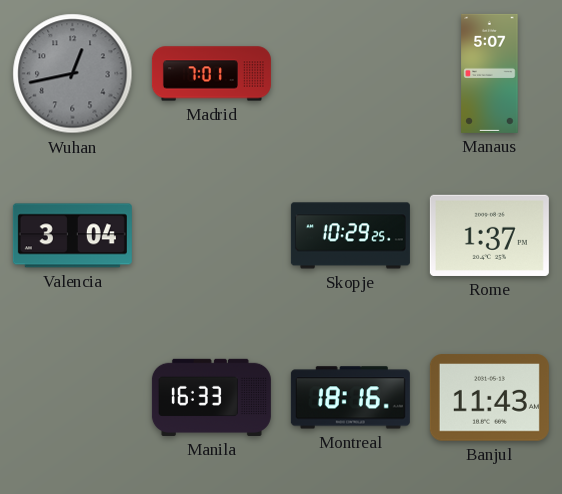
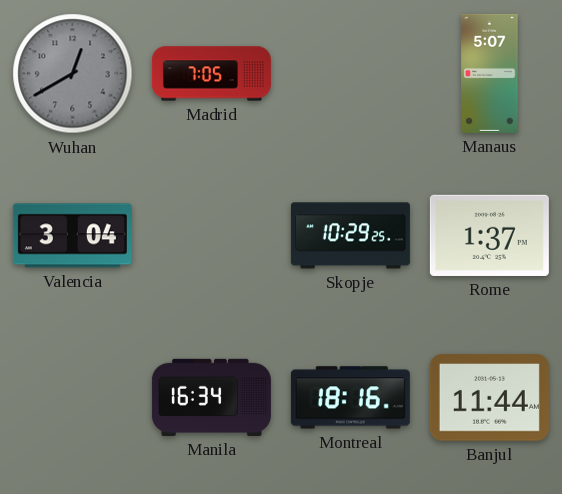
Wuhan: 12:43 -> 12:40
Madrid: 7:01 -> 7:05
Manila: 16:33 -> 16:34
Banjul: 11:43 -> 11:44
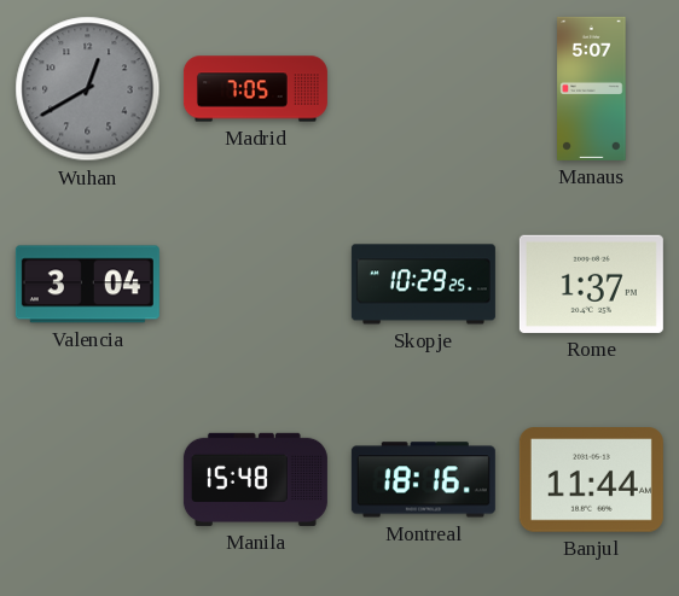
Manila: 16:34 -> 15:48
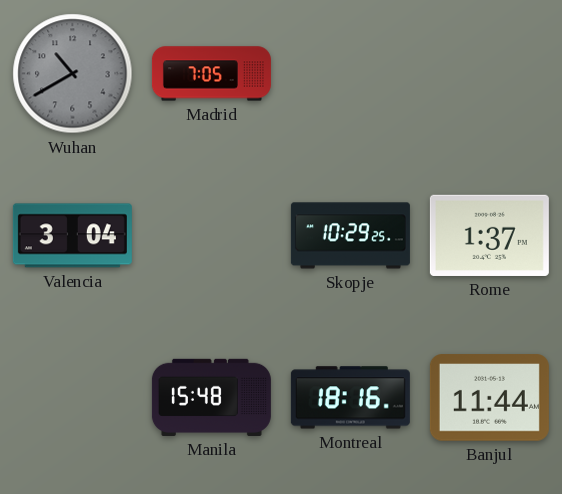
Wuhan: 12:40 -> 10:40
Manaus: 5:07 -> none
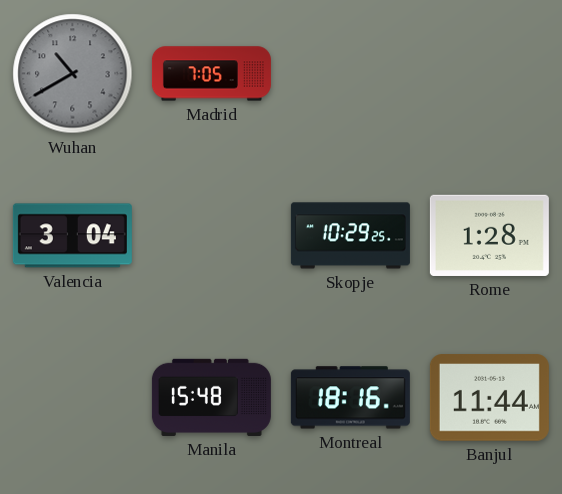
Rome: 1:37 -> 1:28
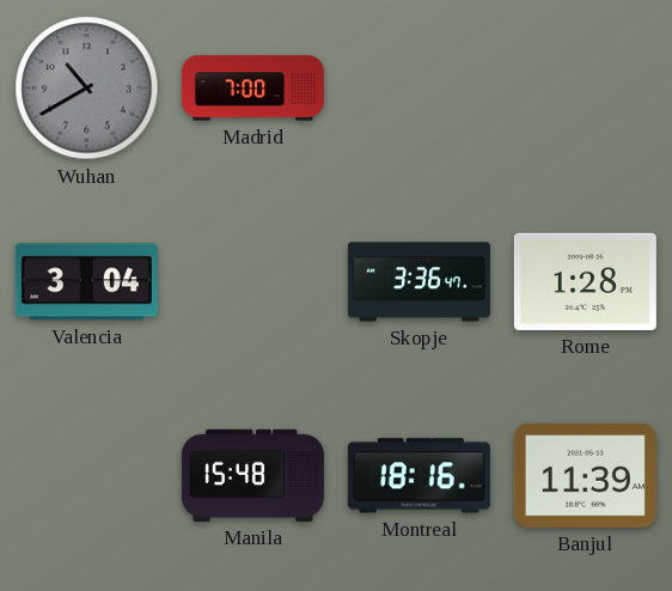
Madrid: 7:05 -> 7:00
Skopje: 10:29 -> 3:36
Banjul: 11:44 -> 11:39
